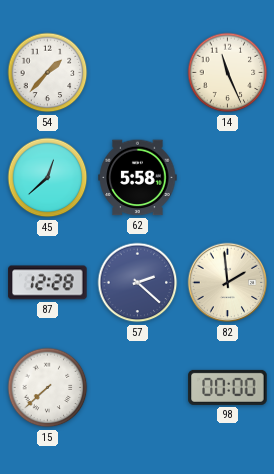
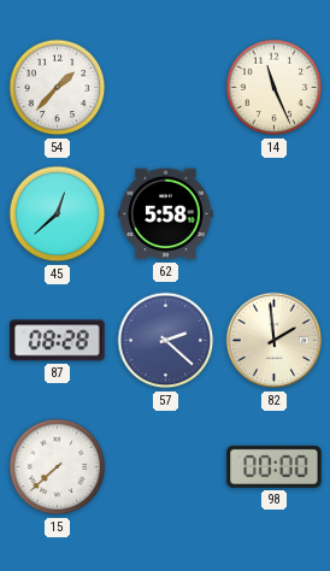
87: 12:28 -> 08:28
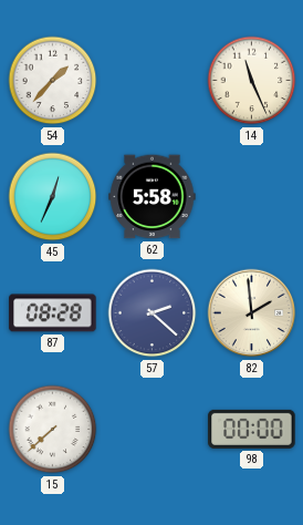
45: 12:38 -> 12:34
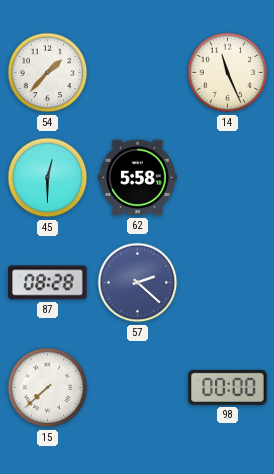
45: 12:34 -> 12:30
82: 1:59 -> none
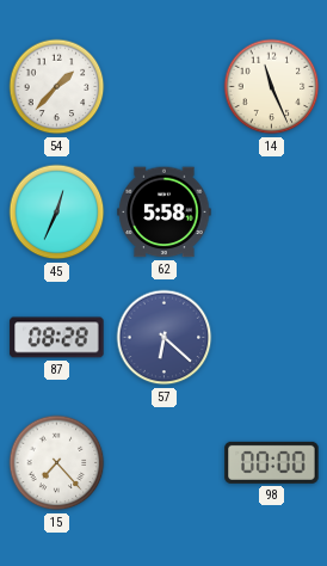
45: 12:30 -> 12:34
57: 2:22 -> 6:22
15: 7:38 -> 7:23
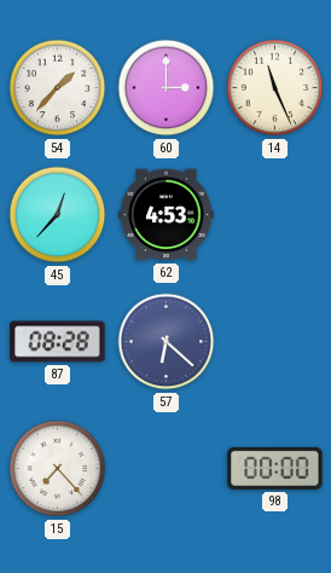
60: none -> 3:00
45: 12:34 -> 12:37
62: 5:58 -> 4:53
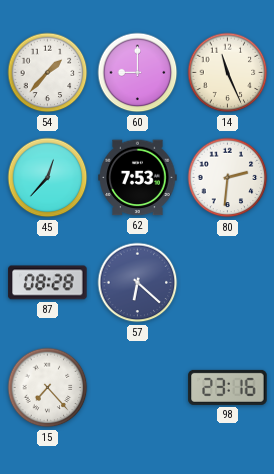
60: 3:00 -> 9:00
62: 4:53 -> 7:53
80: none -> 2:31
98: 00:00 -> 23:16
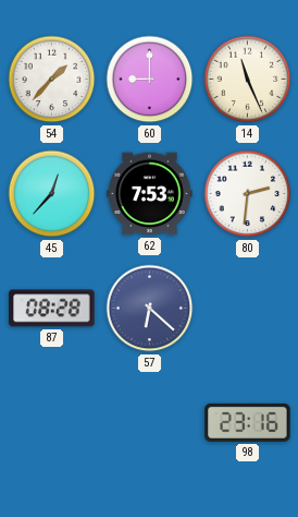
15: 7:23 -> none
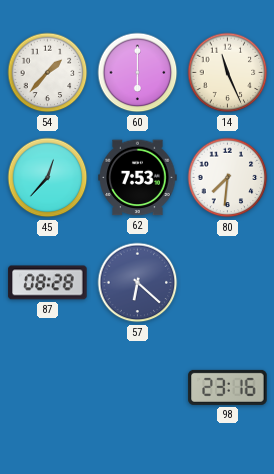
60: 9:00 -> 6:00
80: 2:31 -> 7:31
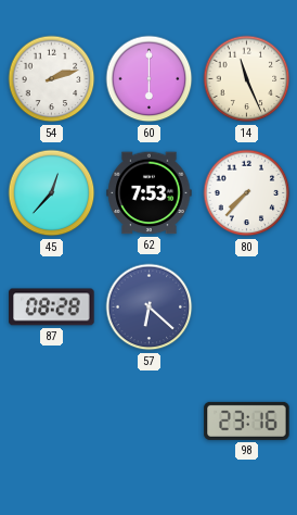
54: 1:37 -> 2:12
80: 7:31 -> 7:37
